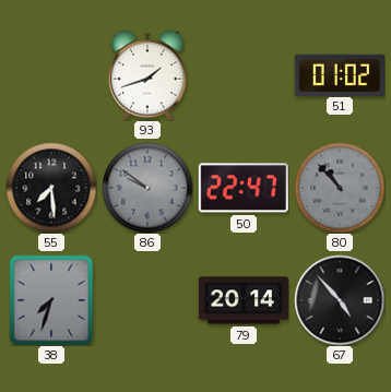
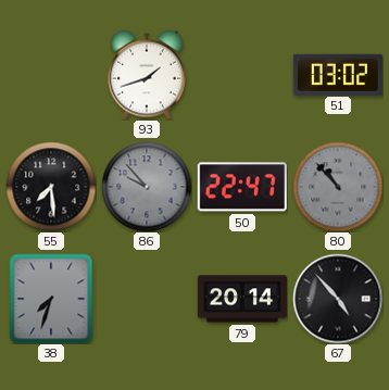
51: 01:02 -> 03:02
86: 9:51 -> 9:53
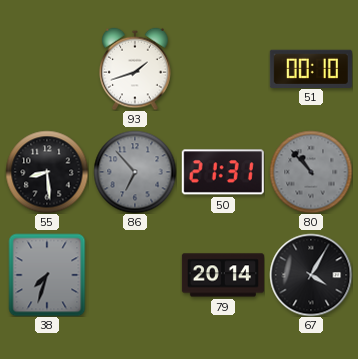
51: 03:02 -> 00:10
55: 7:29 -> 8:29
86: 9:53 -> 6:53
50: 22:47 -> 21:31
67: 4:53 -> 4:05
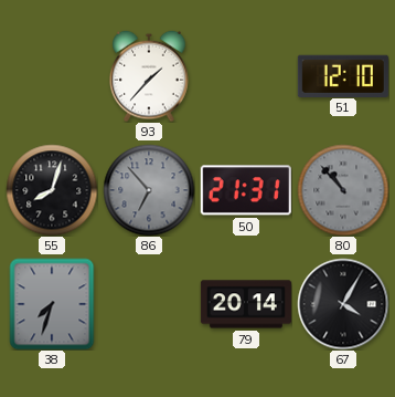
93: 1:42 -> 1:37
51: 00:10 -> 12:10
55: 8:29 -> 8:03
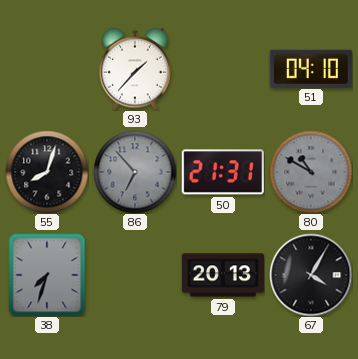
51: 12:10 -> 04:10
80: 10:53 -> 10:50
79: 20:14 -> 20:13
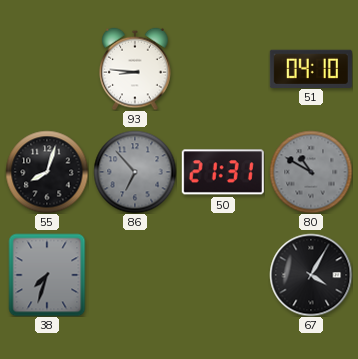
93: 1:37 -> 8:46
79: 20:13 -> none
